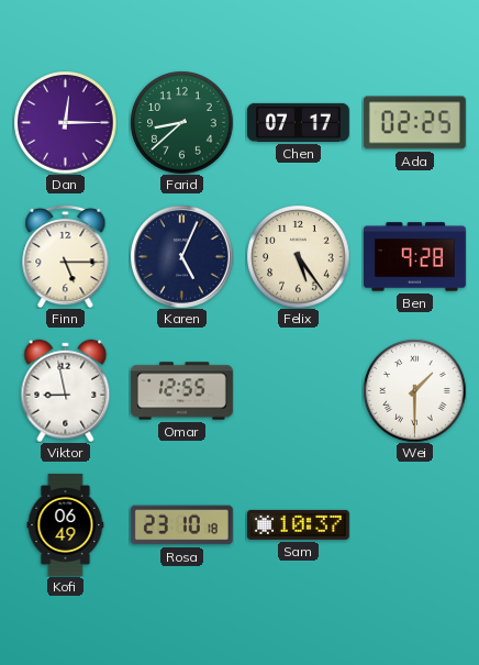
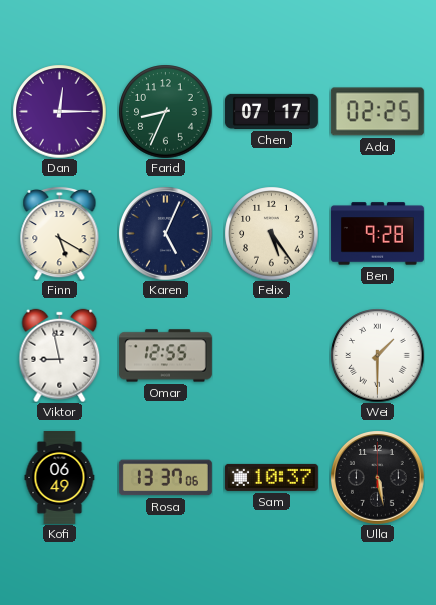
Farid: 8:38 -> 8:34
Finn: 5:15 -> 5:20
Rosa: 23:10 -> 13:37
Ulla: none -> 5:28
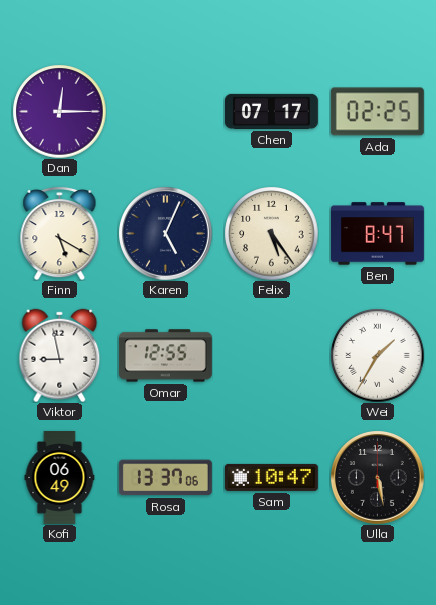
Farid: 8:34 -> none
Ben: 9:28 -> 8:47
Wei: 1:30 -> 1:35
Sam: 10:37 -> 10:47
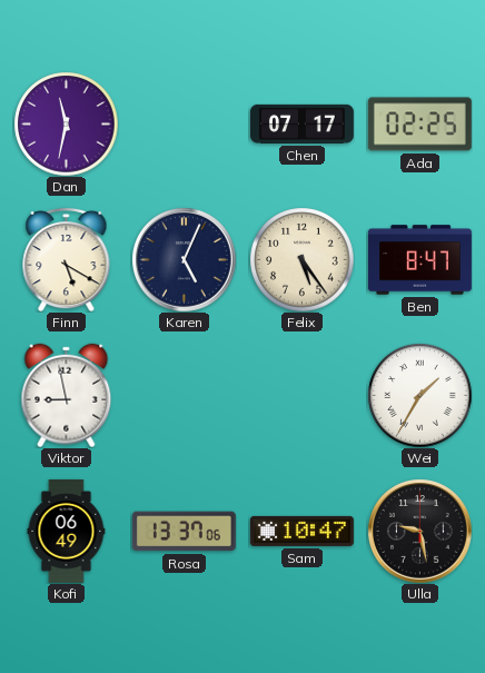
Dan: 12:15 -> 11:32
Omar: 12:55 -> none
Ulla: 5:28 -> 9:28
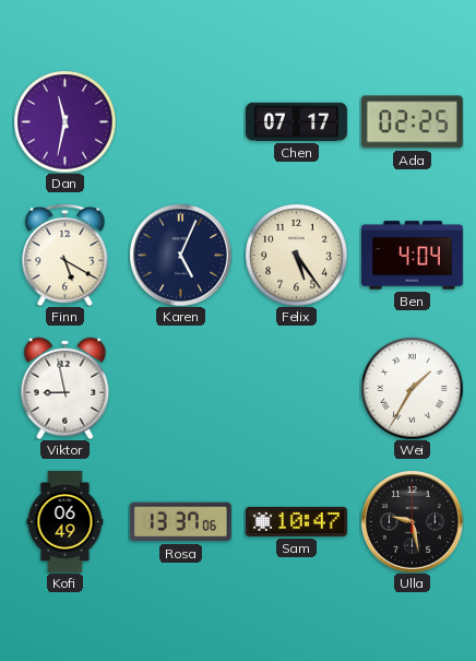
Ben: 8:47 -> 4:04
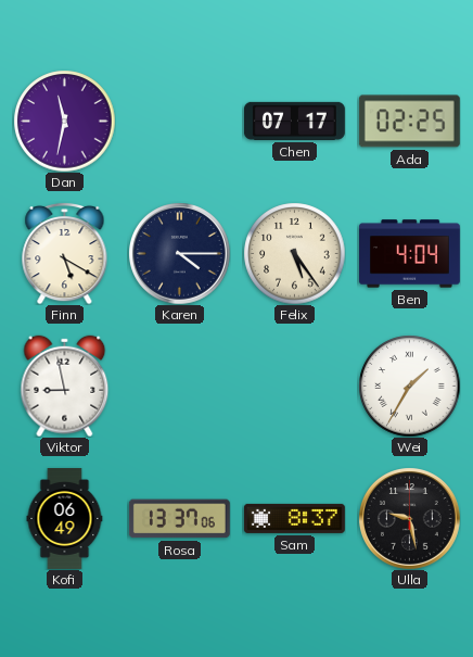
Karen: 5:04 -> 4:15
Sam: 10:47 -> 8:37
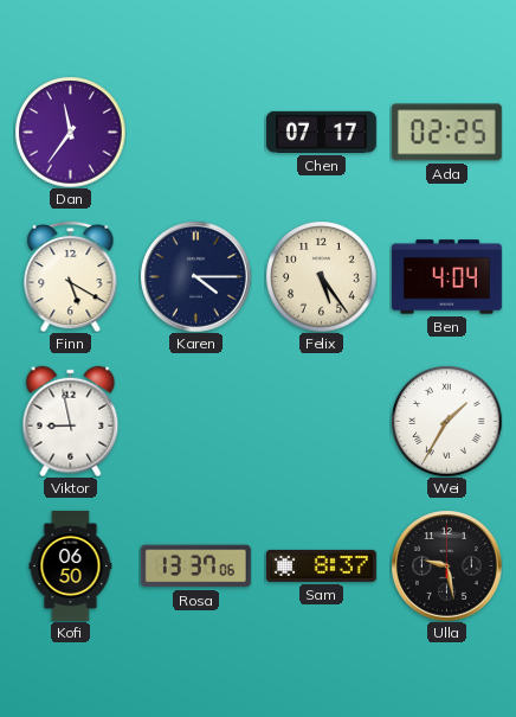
Dan: 11:32 -> 11:36
Kofi: 06:49 -> 06:50
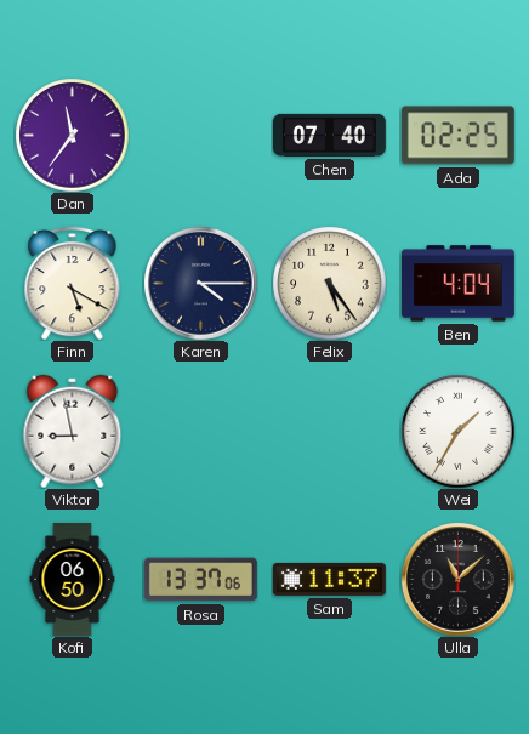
Chen: 07:17 -> 07:40
Sam: 8:37 -> 11:37
Ulla: 9:28 -> 11:08
